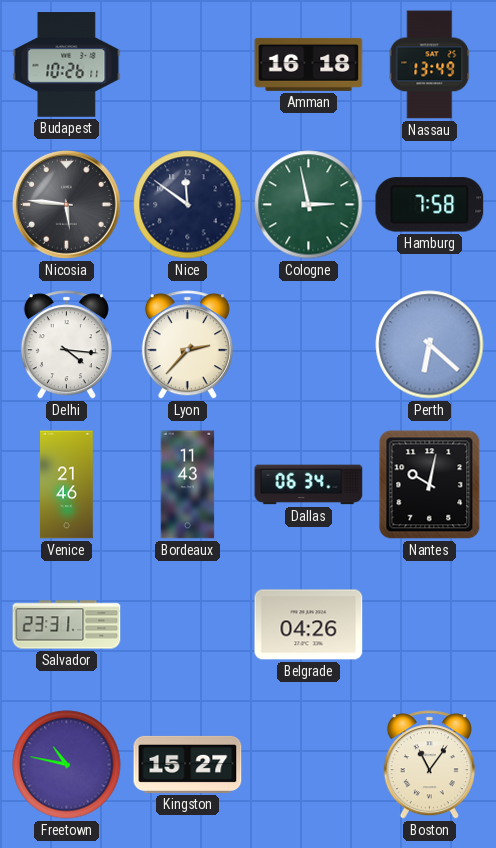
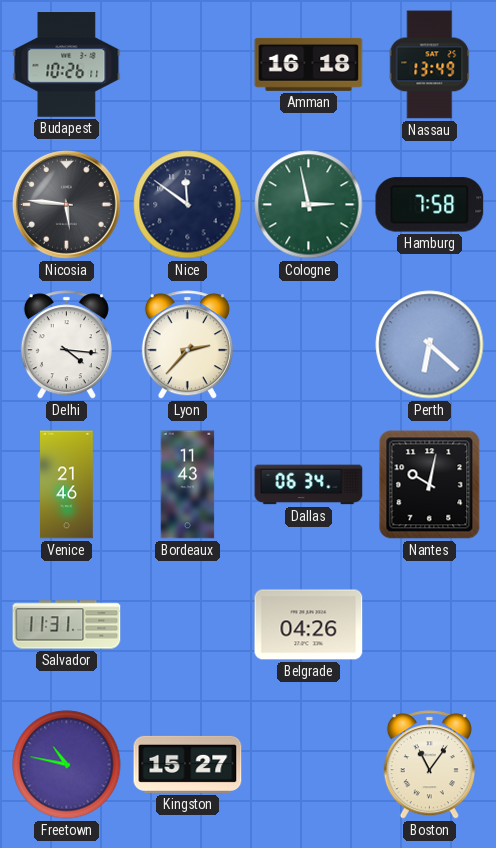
Salvador: 23:31 -> 11:31
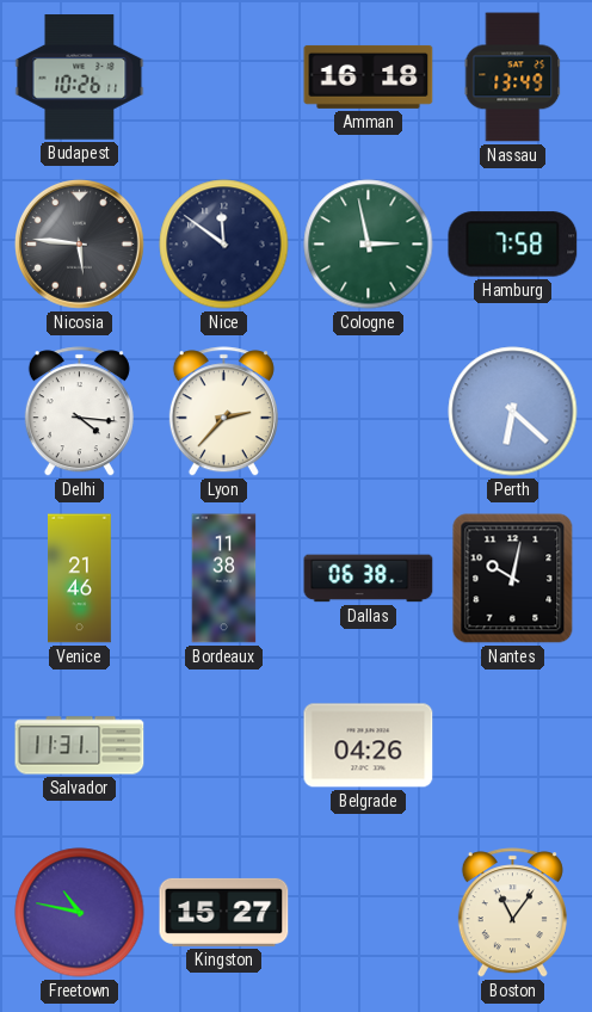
Bordeaux: 11:43 -> 11:38
Dallas: 06:34 -> 06:38
